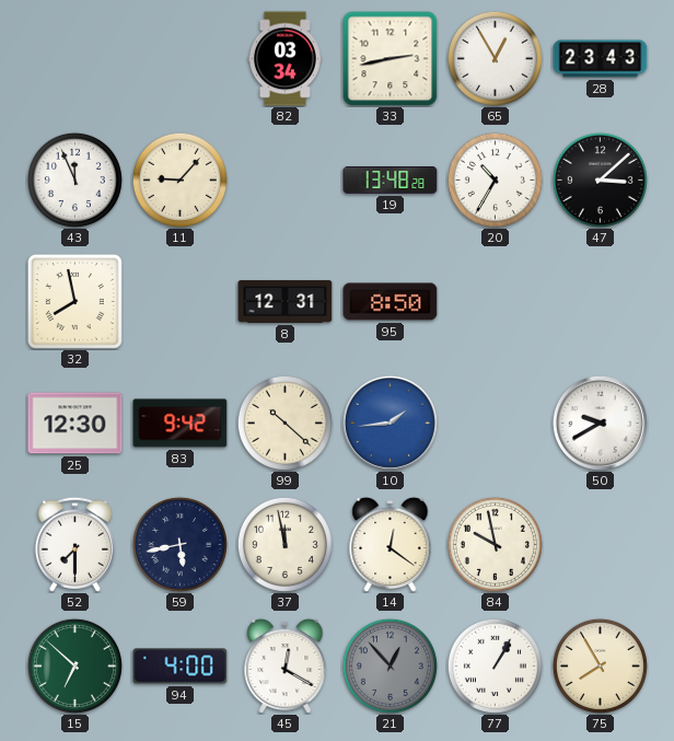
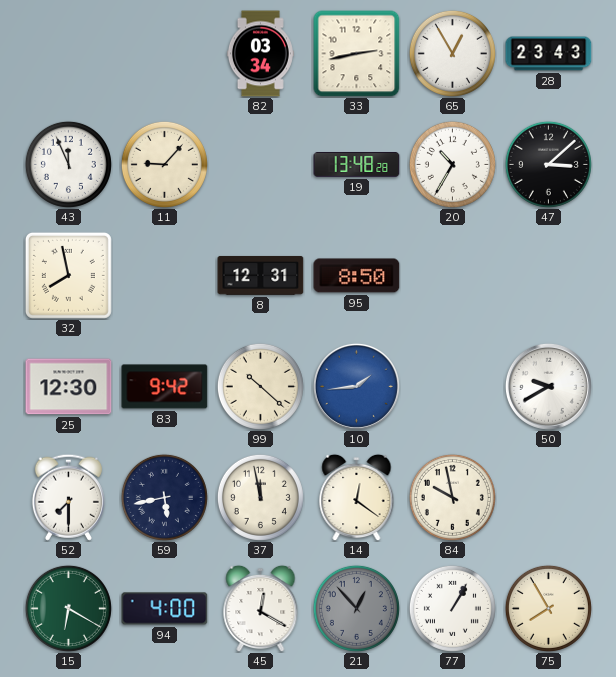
15: 6:52 -> 6:20
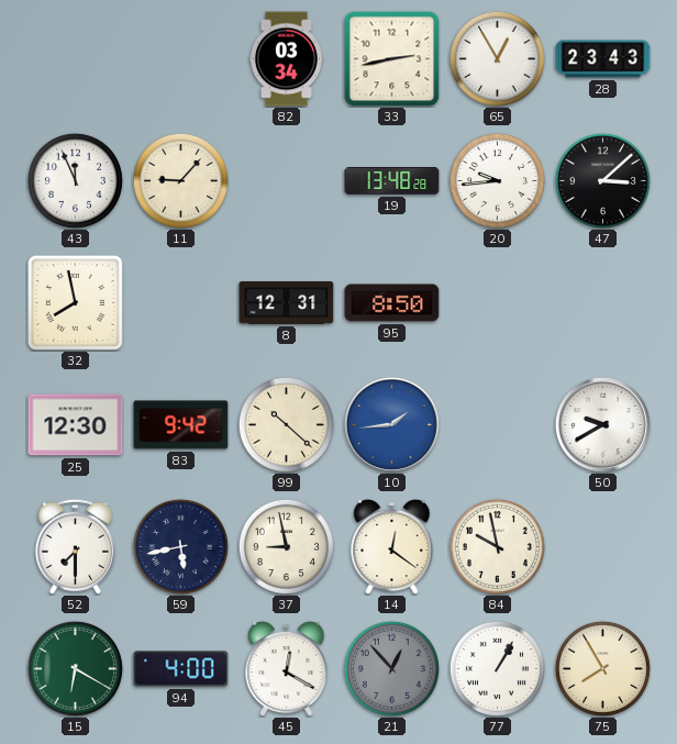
20: 10:35 -> 9:44
37: 11:58 -> 8:58
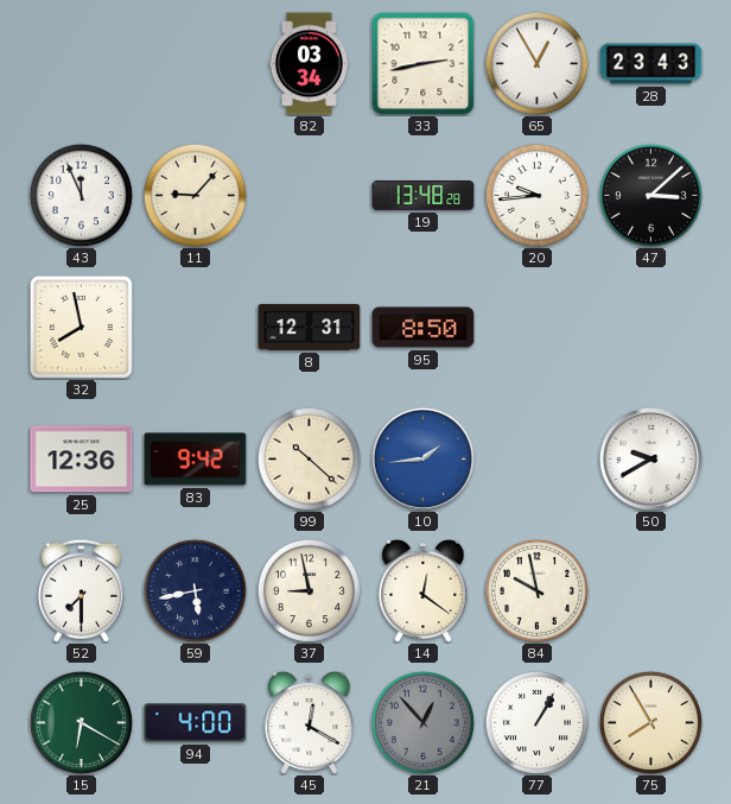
25: 12:30 -> 12:36
